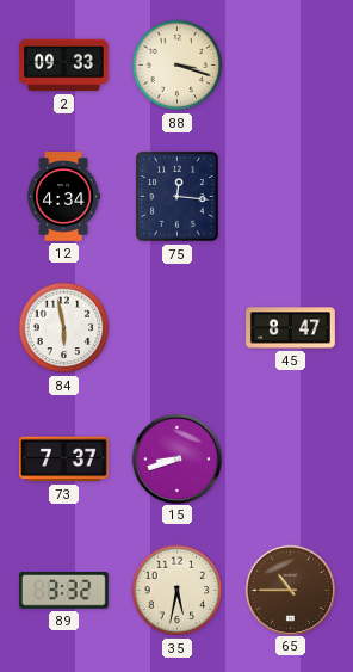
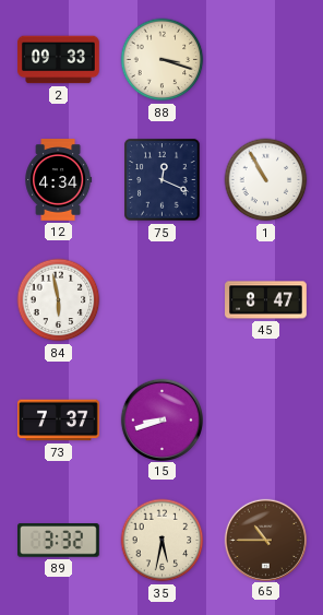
75: 12:16 -> 12:19
1: none -> 10:55
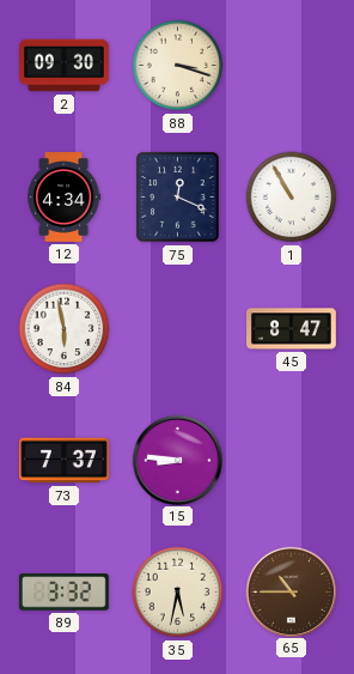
2: 09:33 -> 09:30
15: 8:42 -> 8:46
